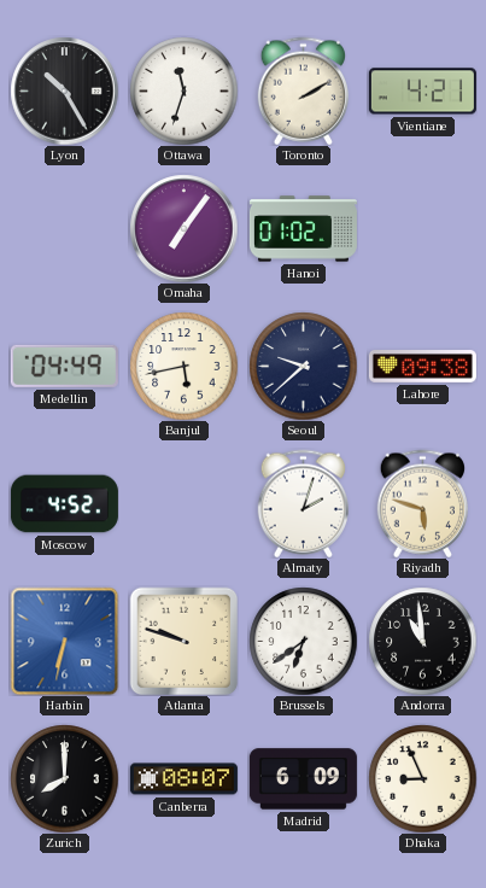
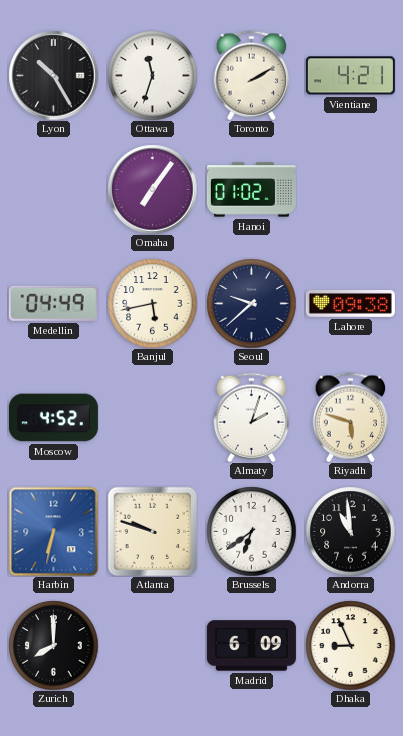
Canberra: 08:07 -> none
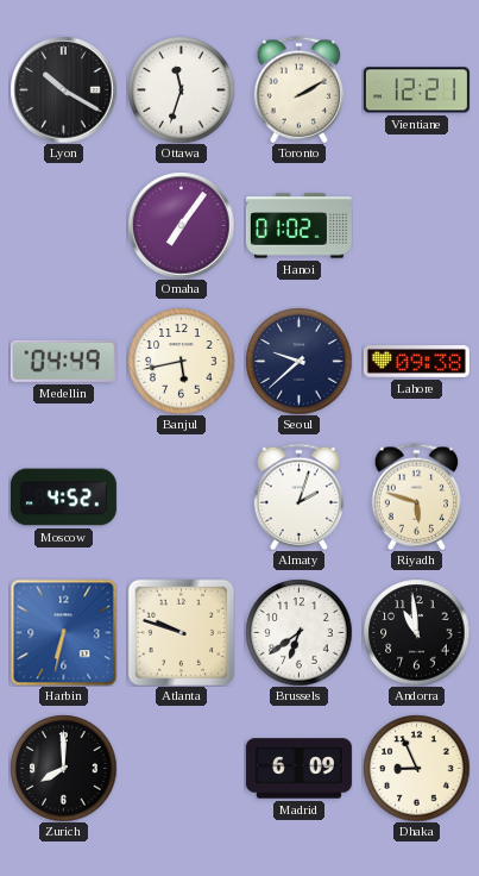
Lyon: 10:25 -> 10:20
Vientiane: 4:21 -> 12:21
